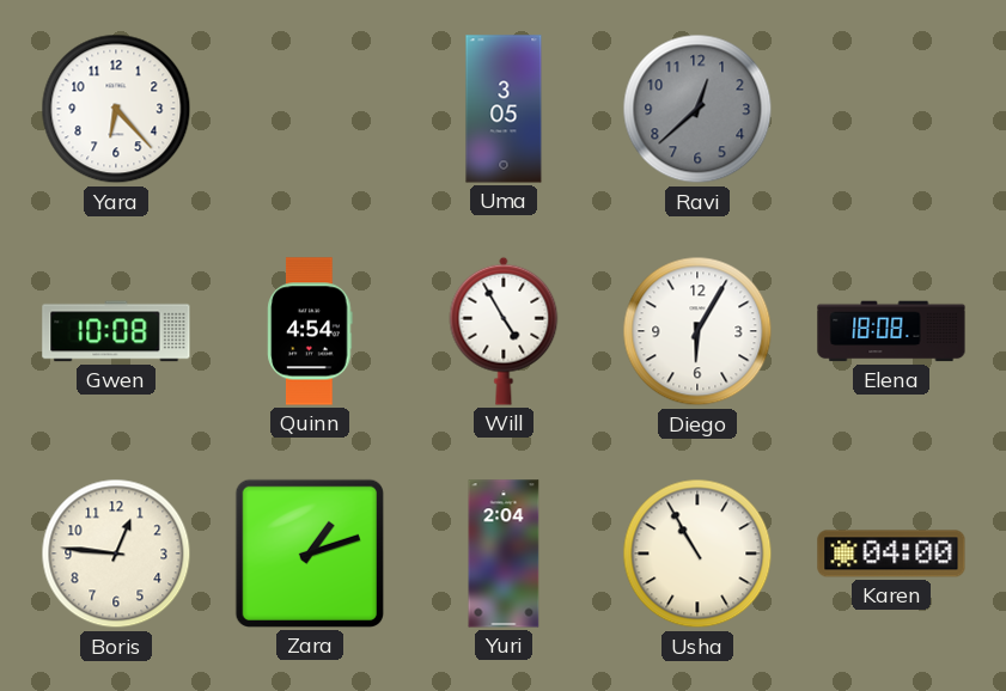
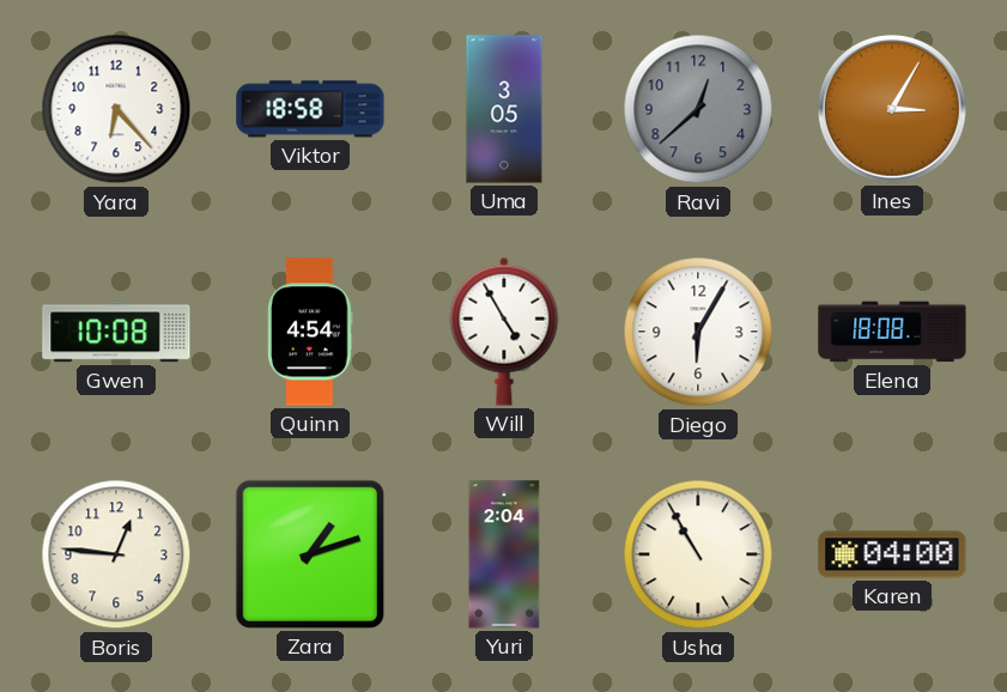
Viktor: none -> 18:58
Ines: none -> 3:05
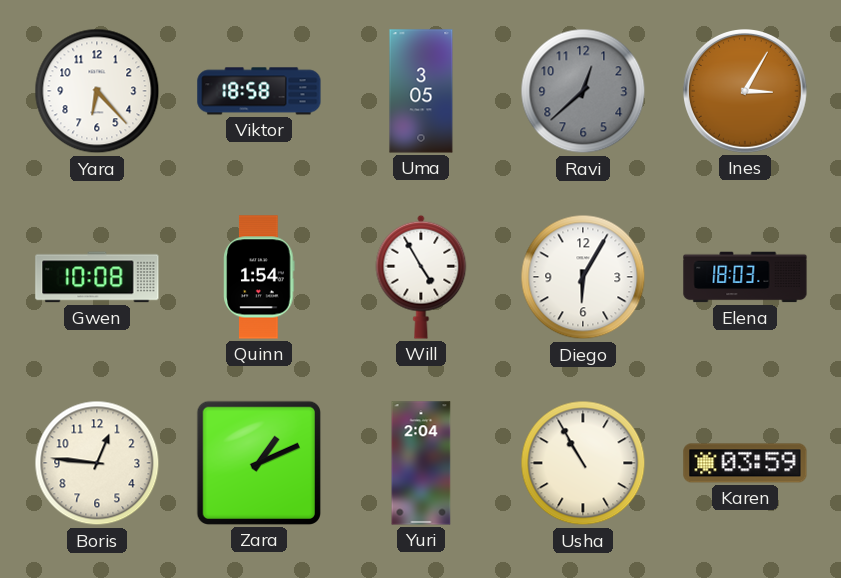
Quinn: 4:54 -> 1:54
Elena: 18:08 -> 18:03
Zara: 1:12 -> 1:11
Karen: 04:00 -> 03:59
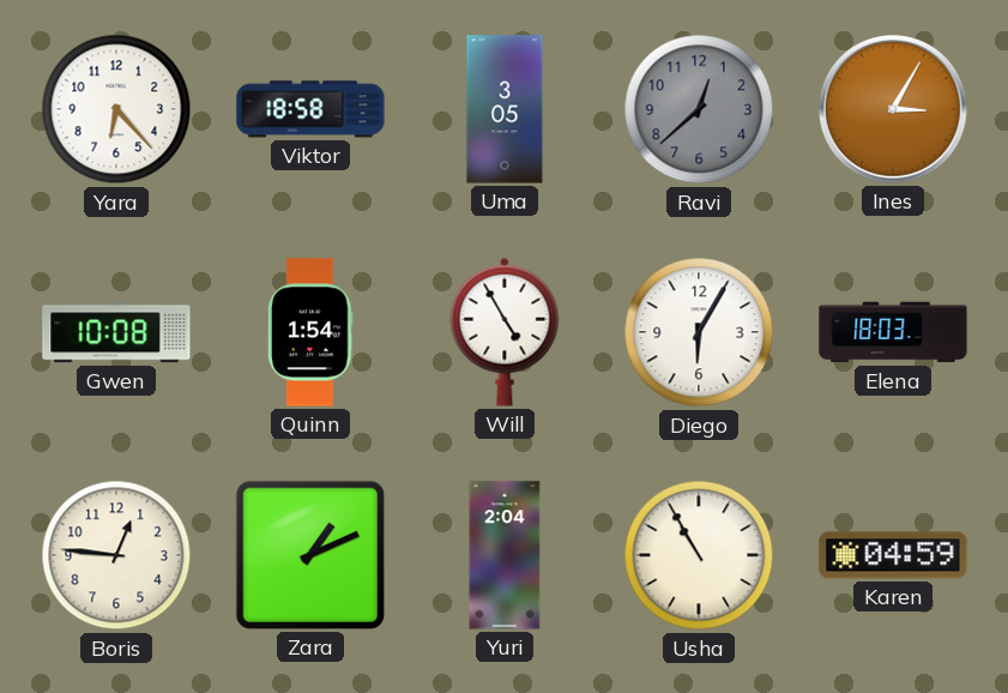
Karen: 03:59 -> 04:59
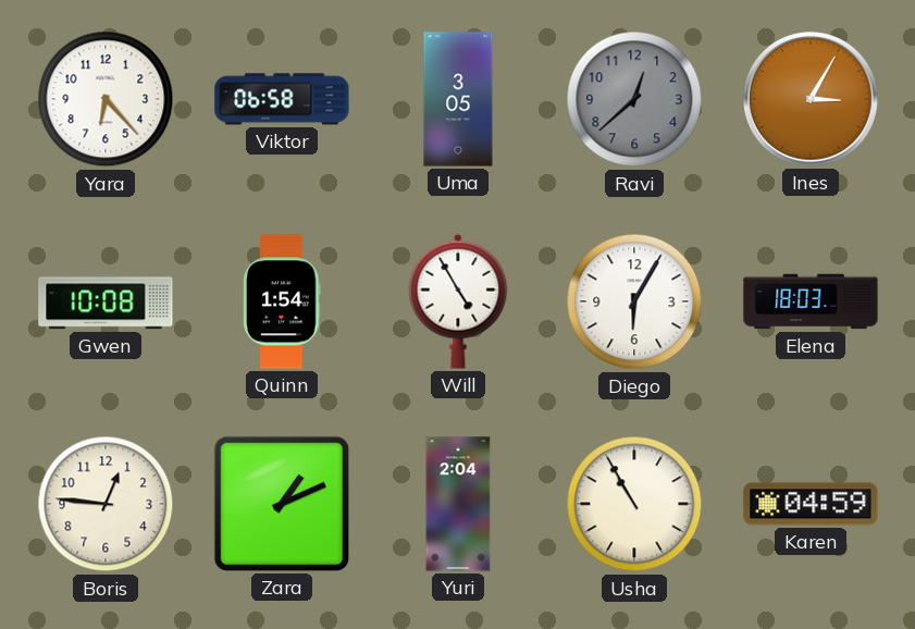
Viktor: 18:58 -> 06:58
